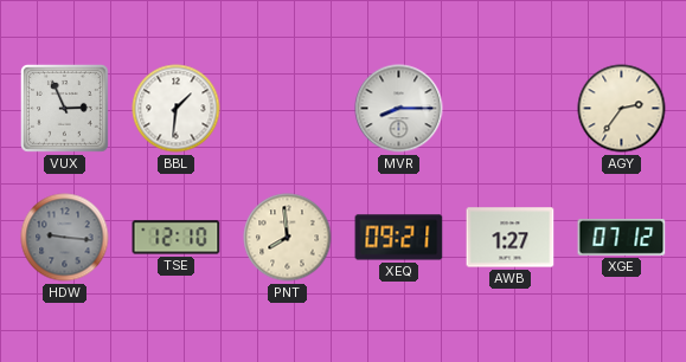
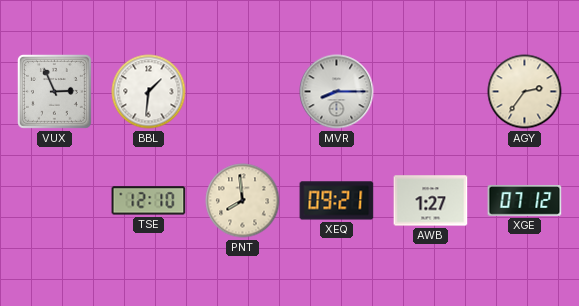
HDW: 9:16 -> none
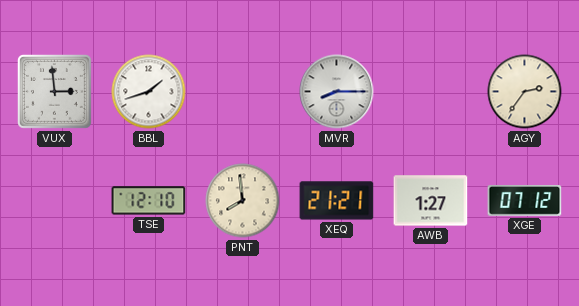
VUX: 2:56 -> 2:59
BBL: 1:31 -> 1:42
XEQ: 09:21 -> 21:21
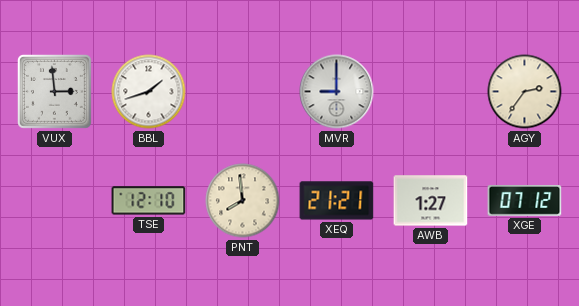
MVR: 8:15 -> 9:00
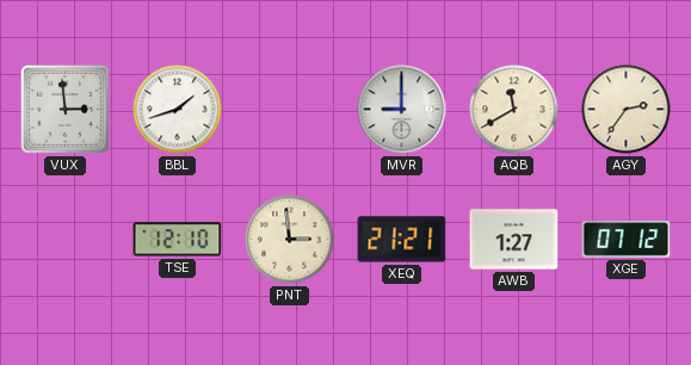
AQB: none -> 11:40
PNT: 7:59 -> 2:59
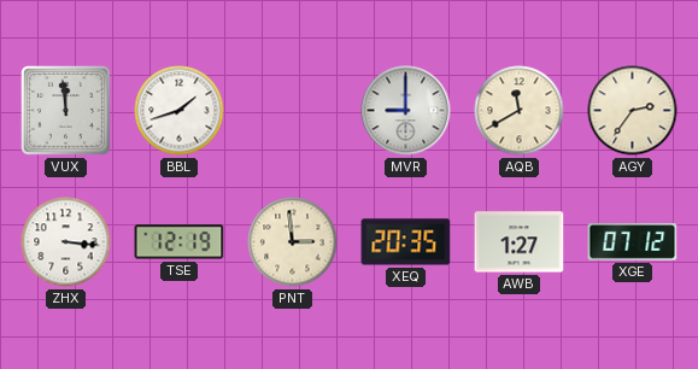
VUX: 2:59 -> 11:59
ZHX: none -> 3:16
TSE: 12:10 -> 12:19
XEQ: 21:21 -> 20:35
